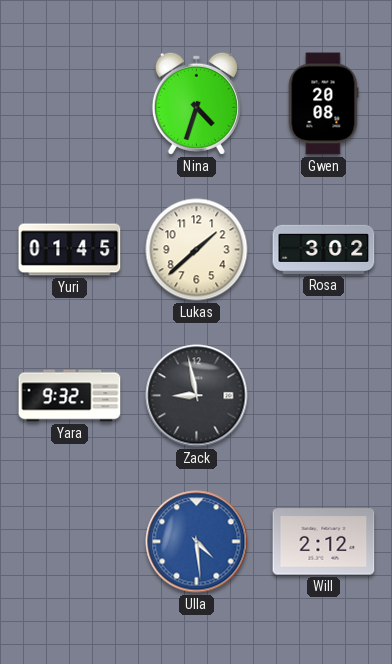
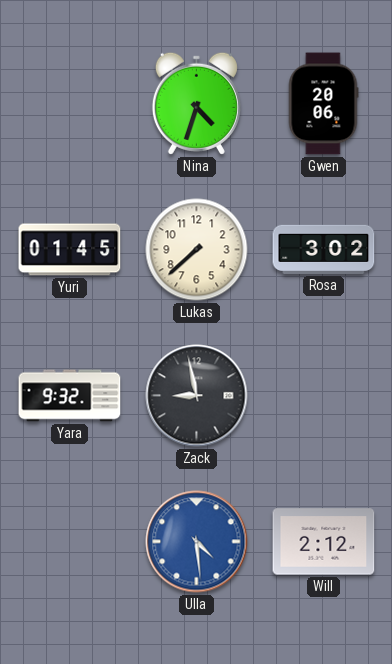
Gwen: 20:08 -> 20:06
Lukas: 1:38 -> 7:38
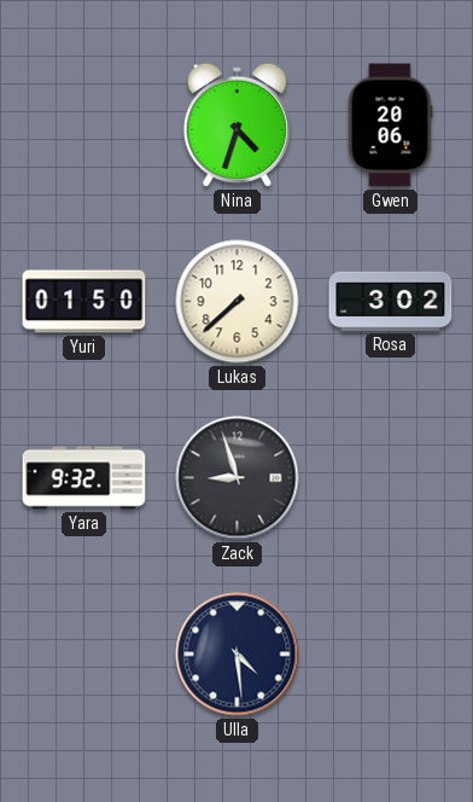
Yuri: 01:45 -> 01:50
Zack: 8:58 -> 8:57
Ulla dial: blue -> navy
Will: 2:12 -> none
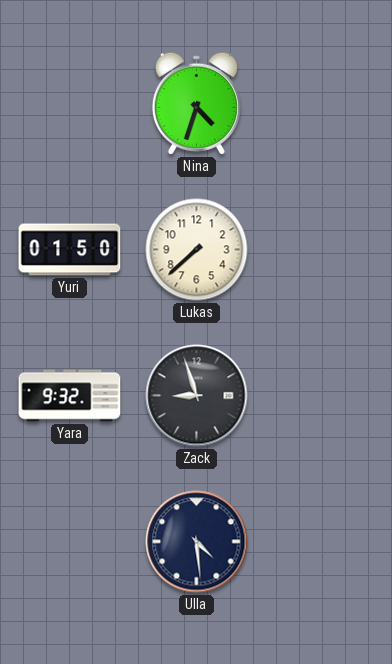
Gwen: 20:06 -> none
Rosa: 3:02 -> none
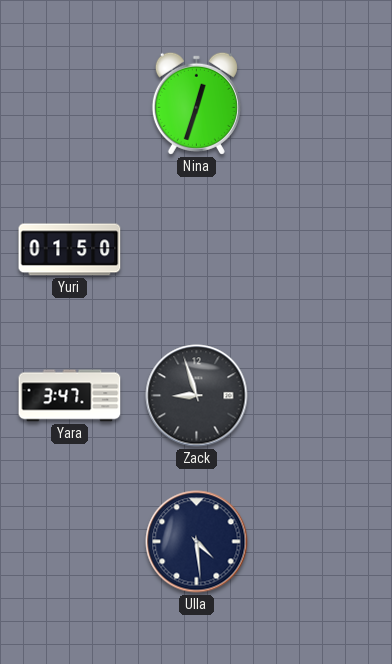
Nina: 4:33 -> 12:33
Lukas: 7:38 -> none
Yara: 9:32 -> 3:47
